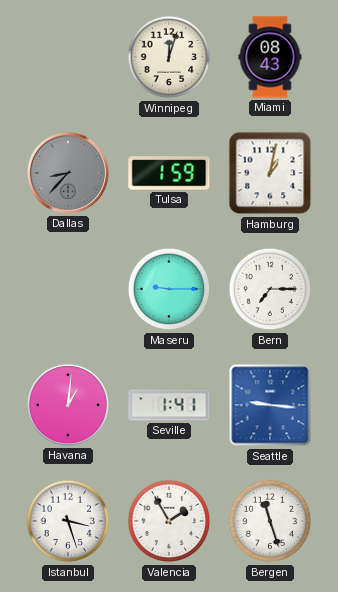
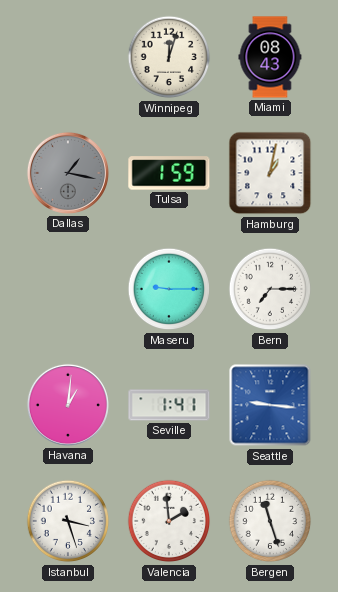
Dallas: 8:37 -> 1:17
Valencia: 1:55 -> 1:59
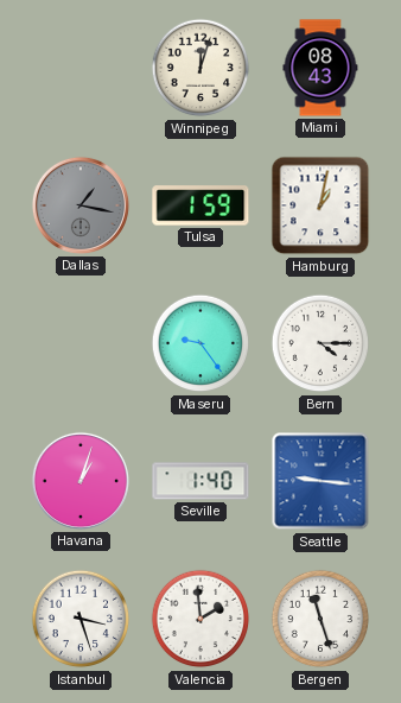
Maseru: 9:15 -> 9:24
Bern: 7:15 -> 4:15
Havana: 1:01 -> 1:03
Seville: 1:41 -> 1:40
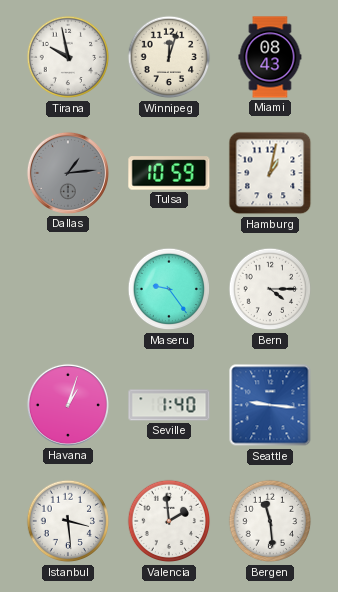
Tirana: none -> 9:58
Dallas: 1:17 -> 1:14
Tulsa: 1:59 -> 10:59
Istanbul: 3:27 -> 3:29
Bergen: 11:27 -> 11:29
